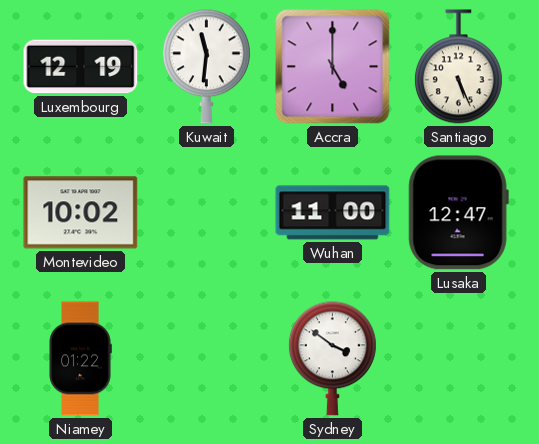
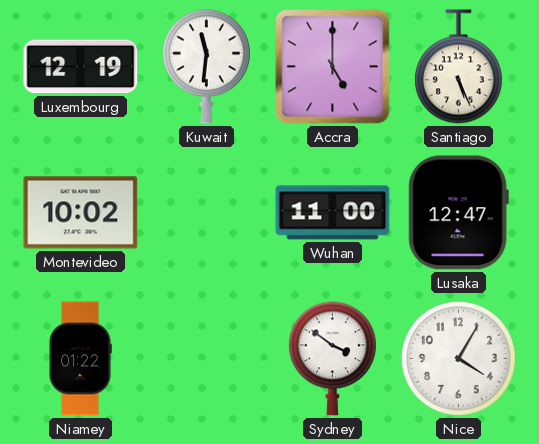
Nice: none -> 4:05
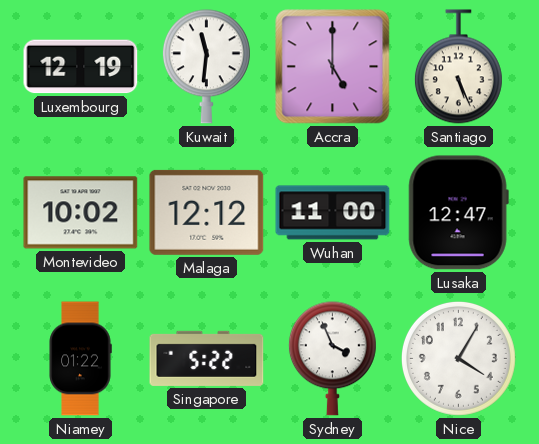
Malaga: none -> 12:12
Singapore: none -> 5:22
Sydney: 3:51 -> 3:56
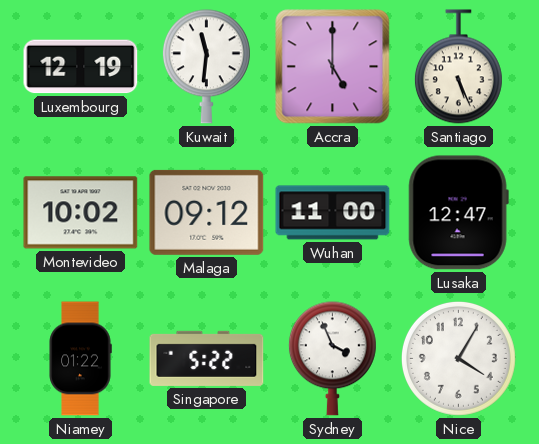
Malaga: 12:12 -> 09:12
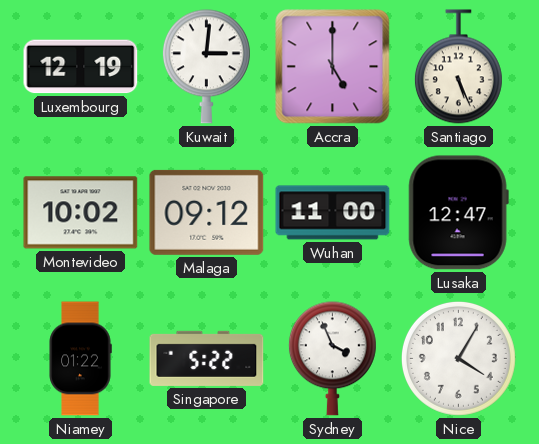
Kuwait: 11:31 -> 3:01
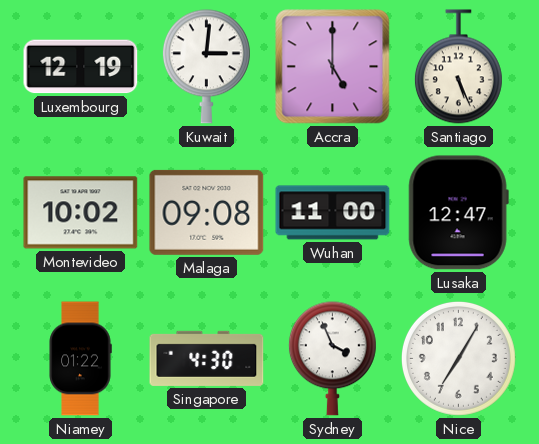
Malaga: 09:12 -> 09:08
Singapore: 5:22 -> 4:30
Nice: 4:05 -> 7:05
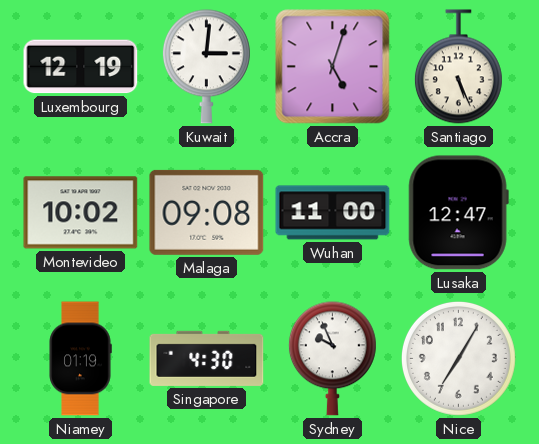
Accra: 5:00 -> 5:03
Niamey: 01:22 -> 01:19
Sydney: 3:56 -> 9:56
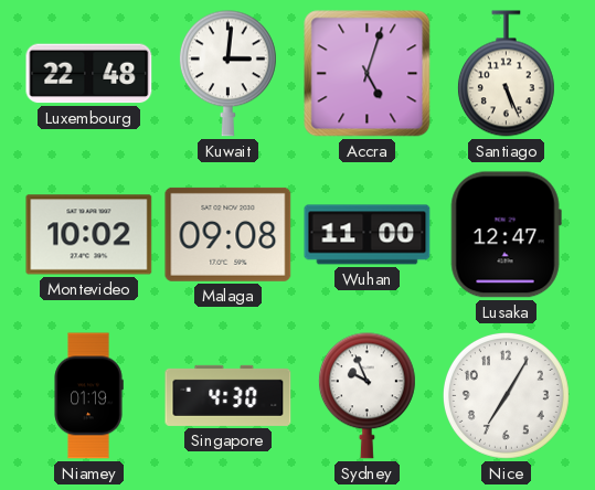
Luxembourg: 12:19 -> 22:48
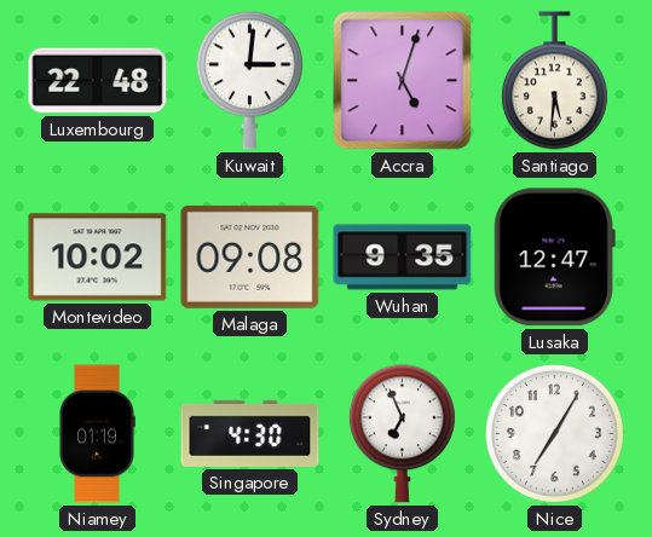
Santiago: 5:26 -> 5:31
Wuhan: 11:00 -> 9:35
Sydney: 9:56 -> 6:56
